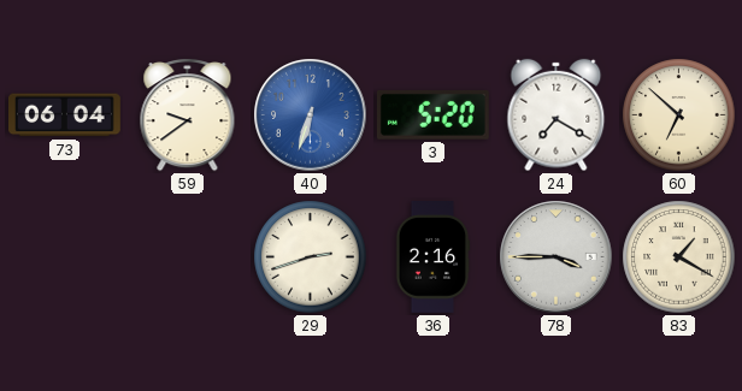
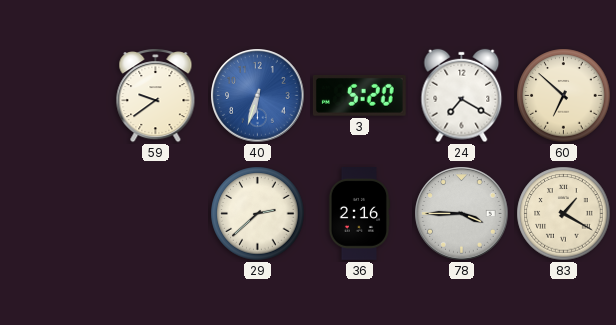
73: 06:04 -> none
29: 2:42 -> 2:38
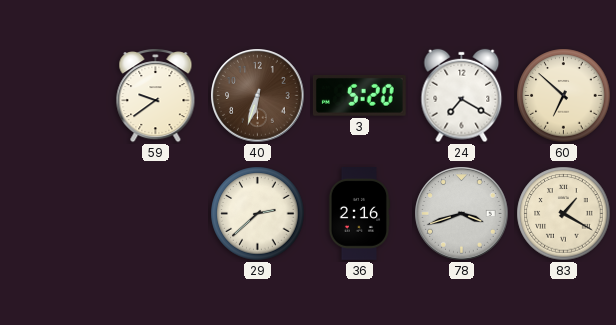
40 dial: blue -> brown
78: 3:45 -> 3:42
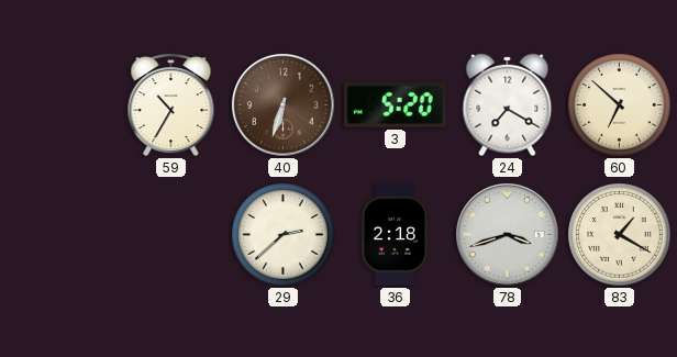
59: 9:39 -> 10:35
36: 2:16 -> 2:18
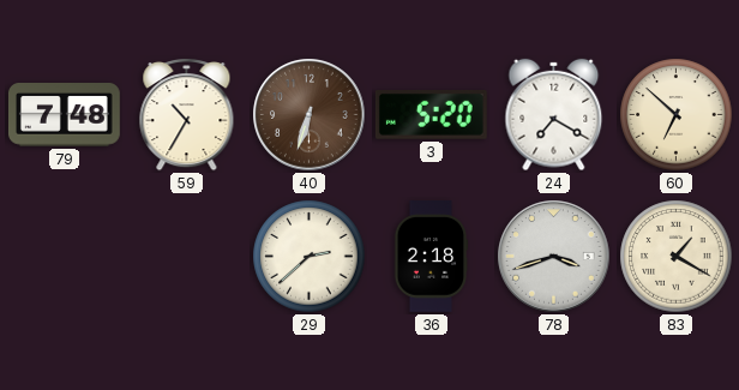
79: none -> 7:48
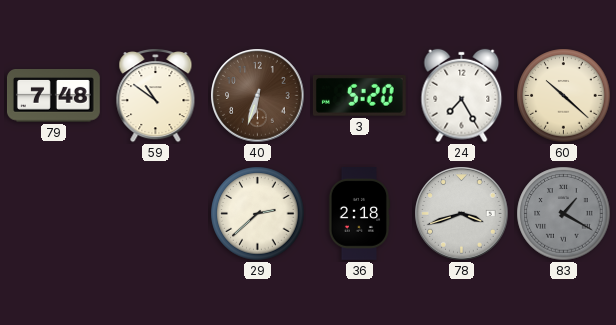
59: 10:35 -> 10:51
24: 7:20 -> 7:25
60: 6:52 -> 10:22
83 dial: cream -> grey
